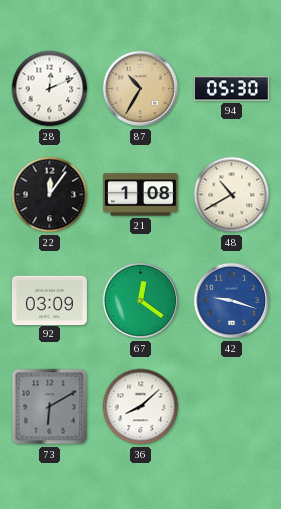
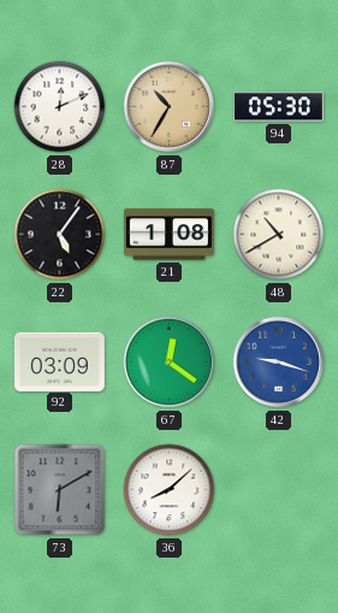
22: 12:06 -> 5:06
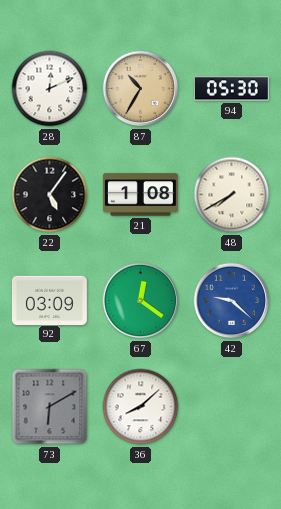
48: 10:40 -> 7:40
42: 9:18 -> 9:22
